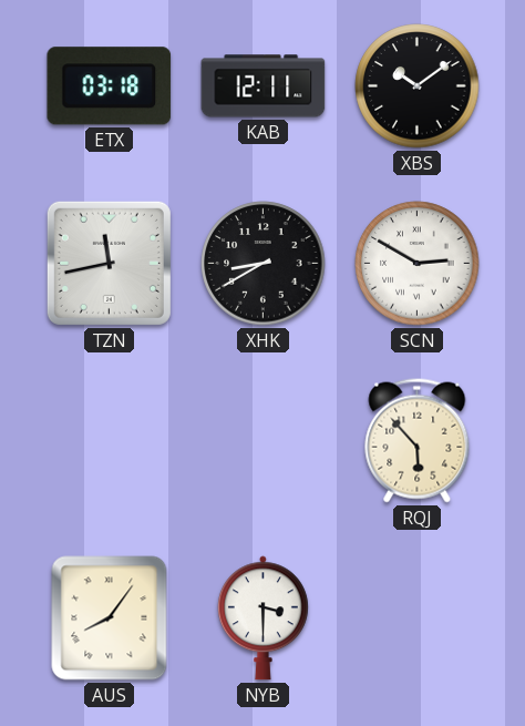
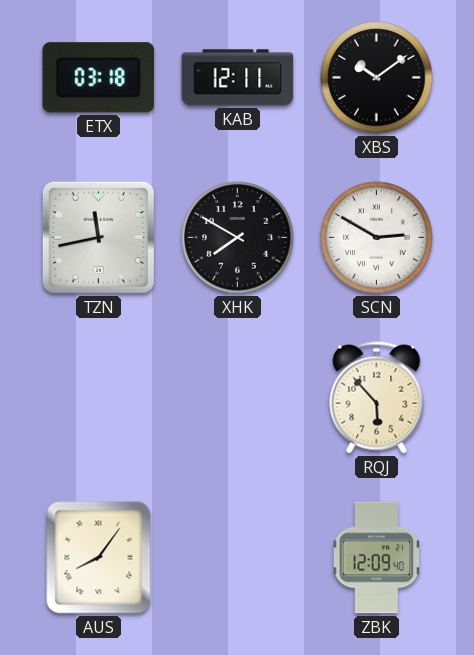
XHK: 8:40 -> 7:50
NYB: 3:30 -> none
ZBK: none -> 12:09
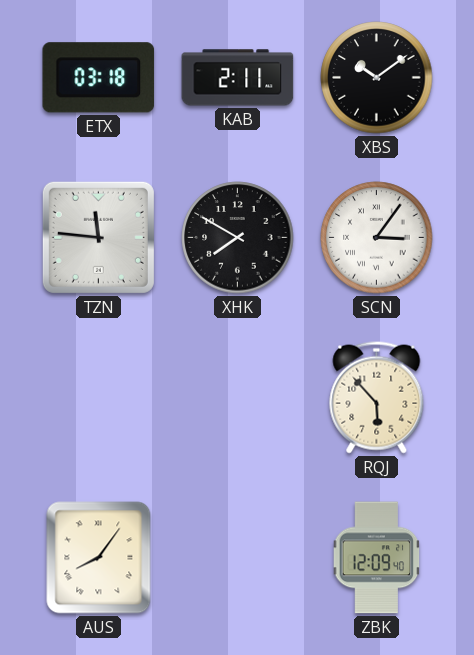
KAB: 12:11 -> 2:11
TZN: 11:43 -> 11:46
SCN: 2:50 -> 3:06
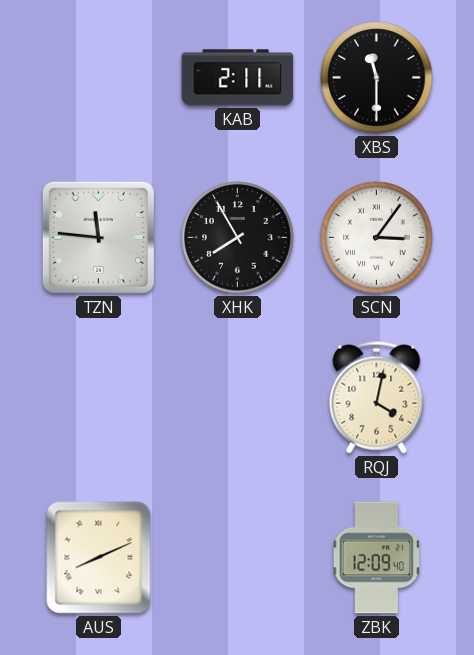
ETX: 03:18 -> none
XBS: 10:09 -> 11:30
XHK: 7:50 -> 7:55
RQJ: 5:53 -> 4:02
AUS: 8:06 -> 8:11
